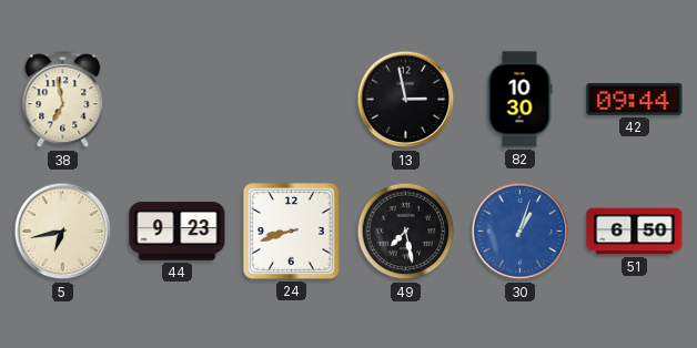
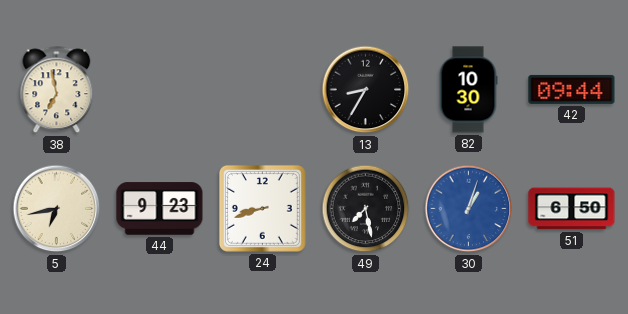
13: 2:58 -> 8:35
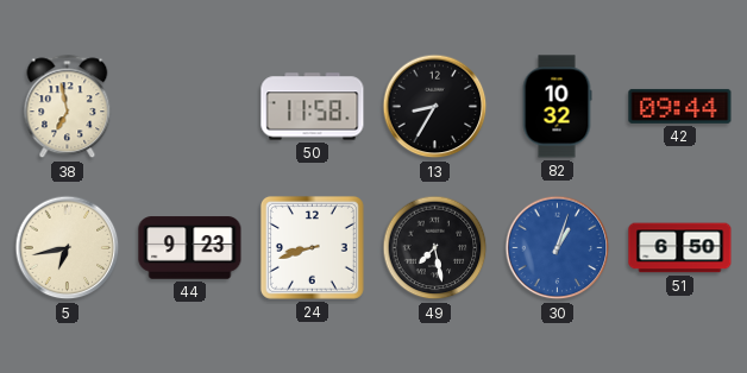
50: none -> 11:58
82: 10:30 -> 10:32
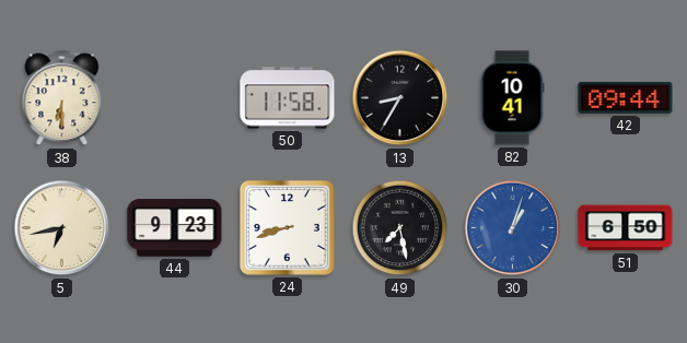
38: 6:58 -> 6:30
82: 10:32 -> 10:41
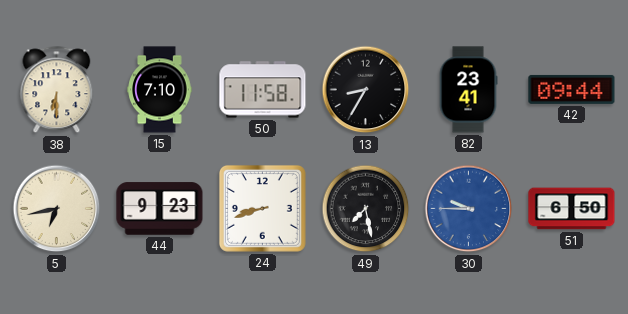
15: none -> 7:10
82: 10:41 -> 23:41
30: 1:03 -> 9:45
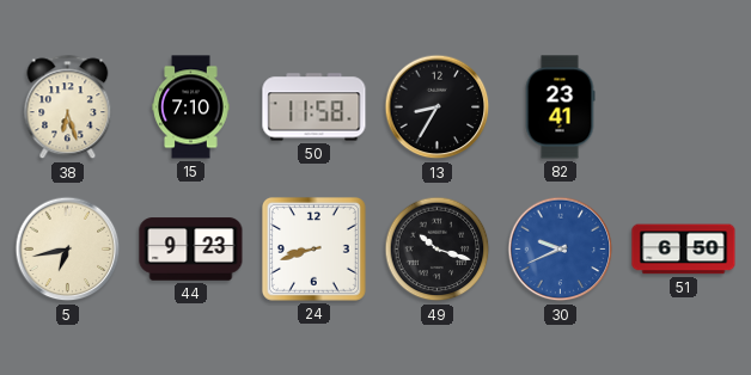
38: 6:30 -> 6:27
42: 09:44 -> none
49: 7:28 -> 10:18
30: 9:45 -> 9:41
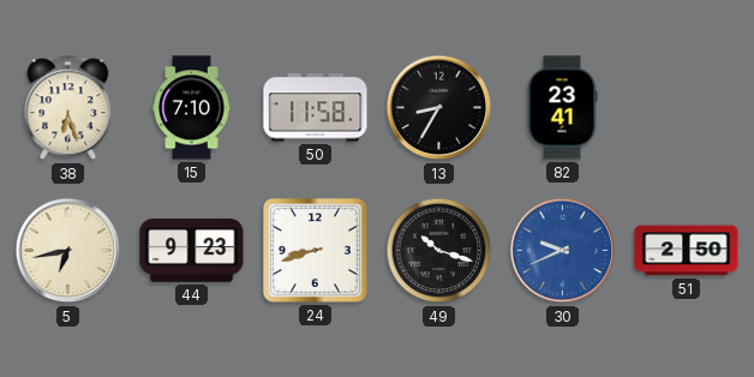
51: 6:50 -> 2:50
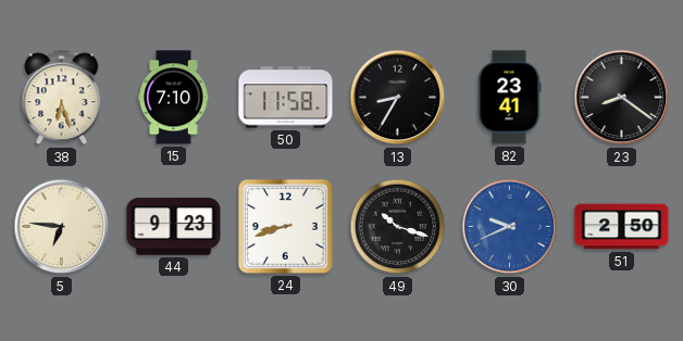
23: none -> 8:21
5: 6:43 -> 6:46
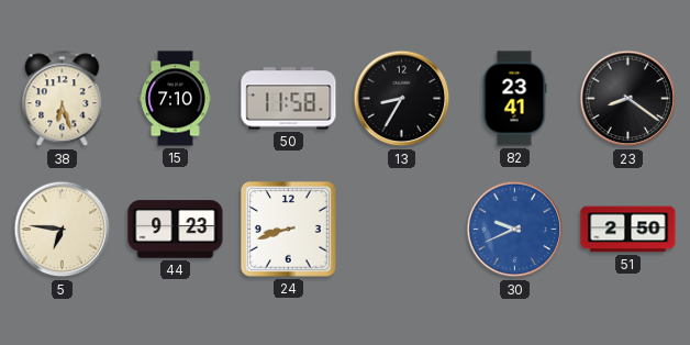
49: 10:18 -> none
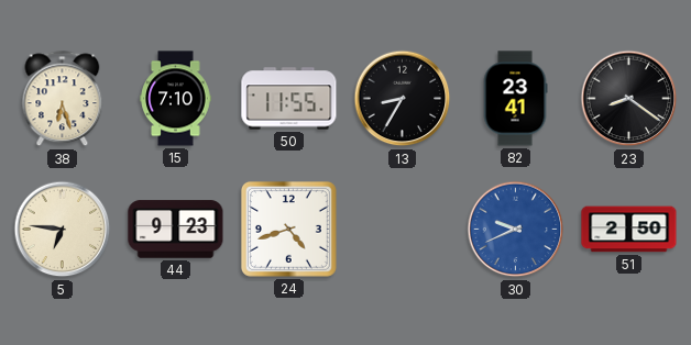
50: 11:58 -> 11:55
24: 8:42 -> 4:42
